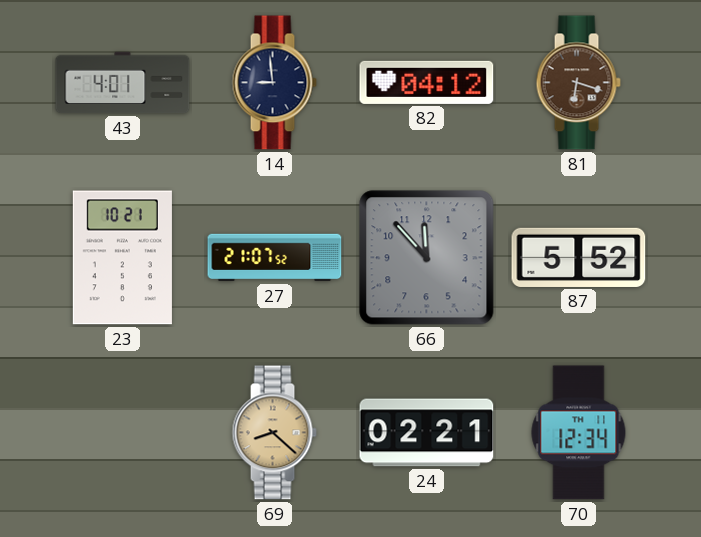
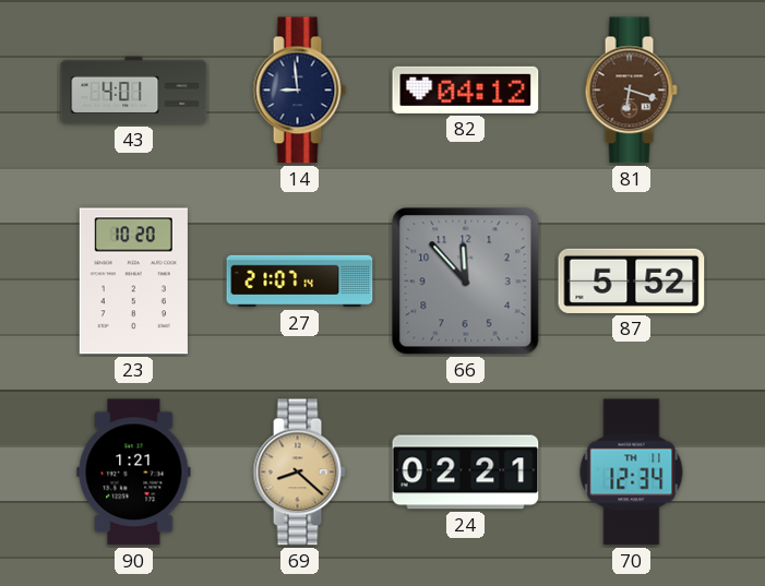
23: 10:21 -> 10:20
27: 21:07:52 -> 21:07:14
90: none -> 1:21
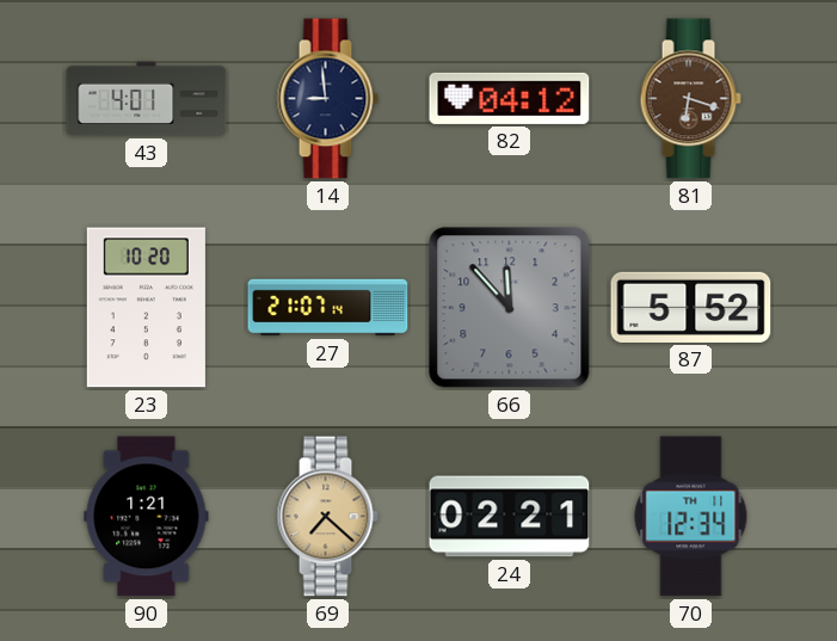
69: 8:22 -> 7:22
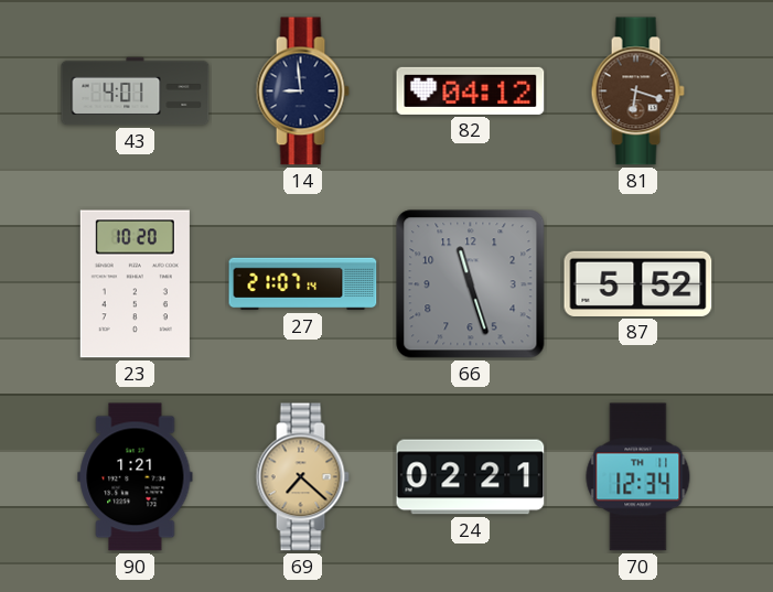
66: 11:53 -> 11:27
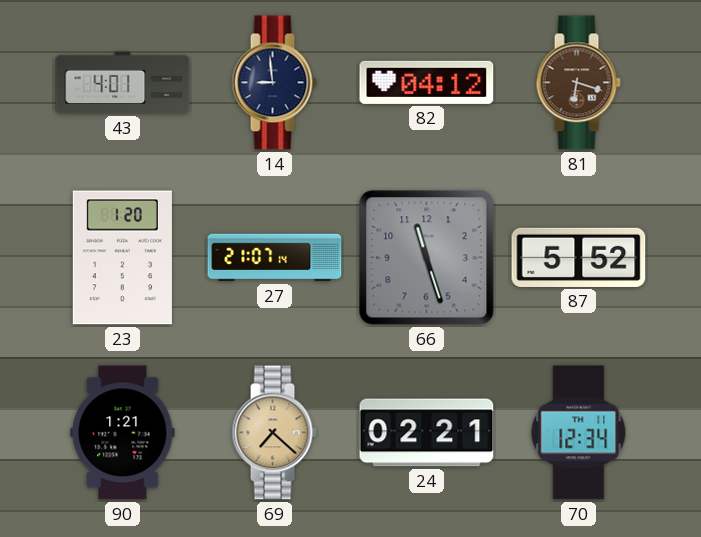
23: 10:20 -> 1:20
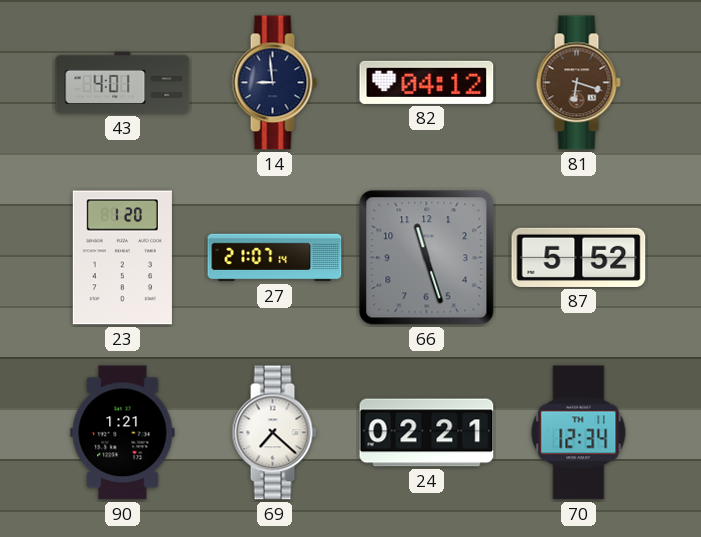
69 dial: champagne -> white
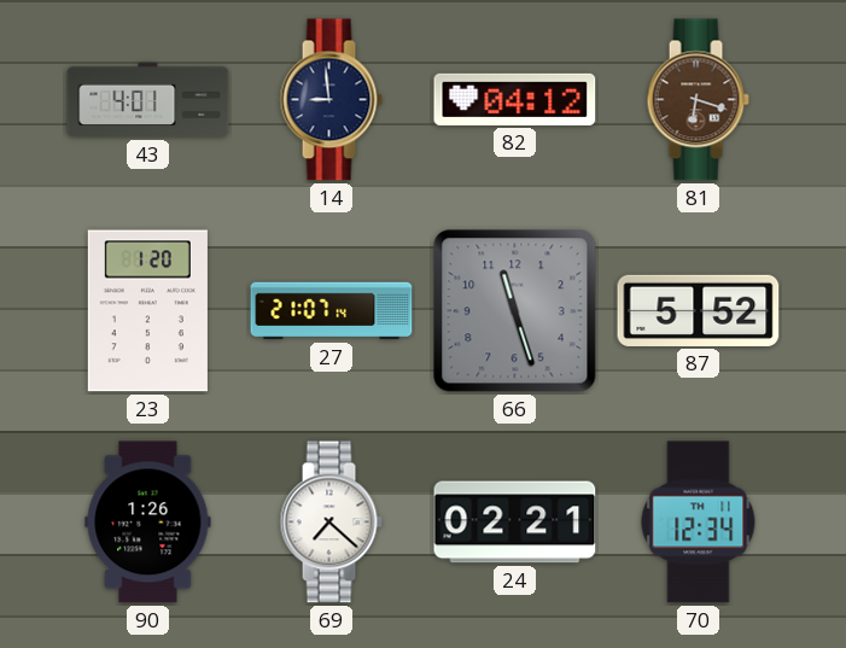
90: 1:21 -> 1:26
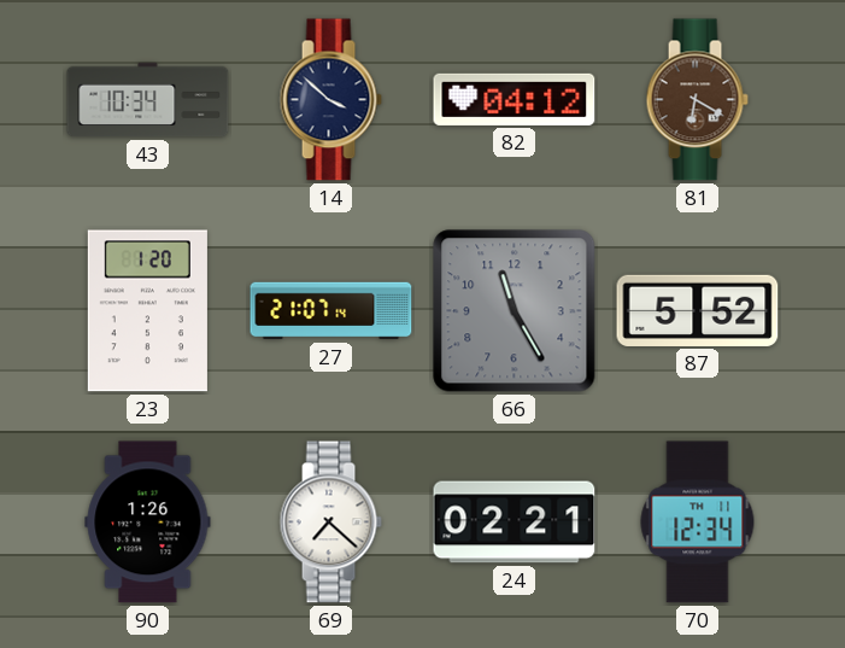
43: 4:01 -> 10:34
14: 8:59 -> 3:52
81: 6:18 -> 6:20
66: 11:27 -> 11:25
